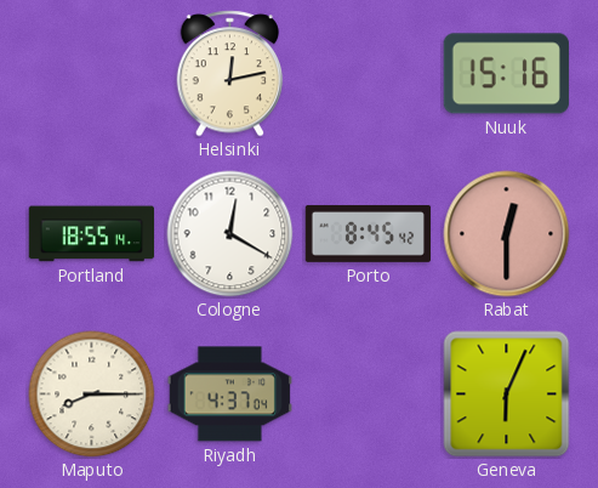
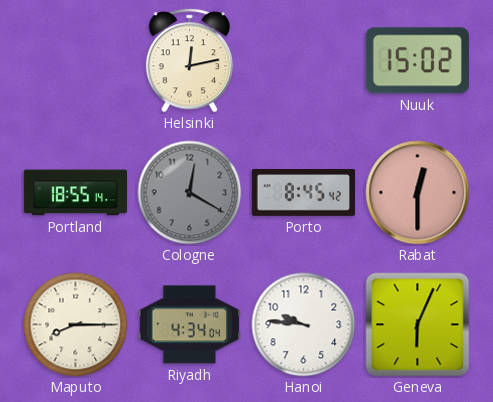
Nuuk: 15:16 -> 15:02
Cologne dial: white -> grey
Riyadh: 4:37 -> 4:34
Hanoi: none -> 9:46
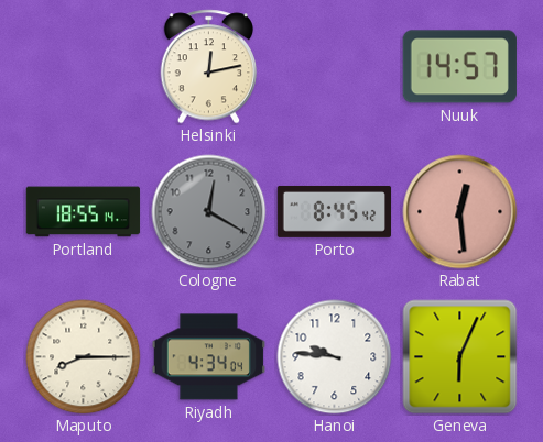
Nuuk: 15:02 -> 14:57
Rabat: 12:30 -> 12:29
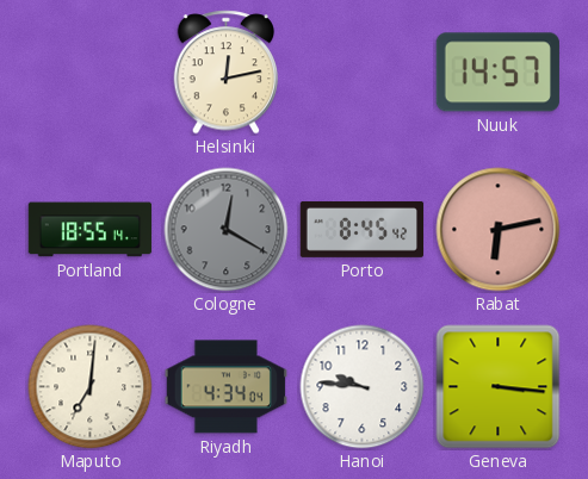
Rabat: 12:29 -> 6:13
Maputo: 8:15 -> 7:01
Geneva: 6:04 -> 3:16
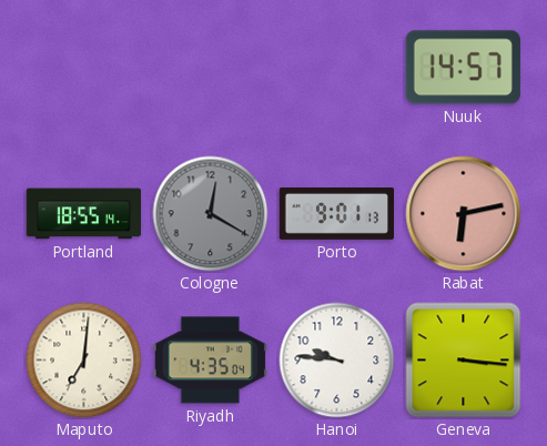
Helsinki: 12:13 -> none
Porto: 8:45 -> 9:01
Riyadh: 4:34 -> 4:35
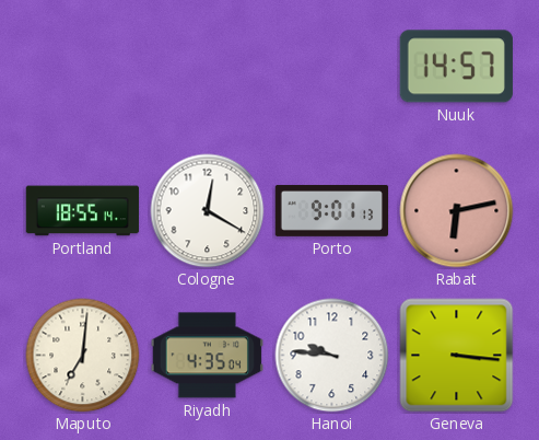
Cologne dial: grey -> white
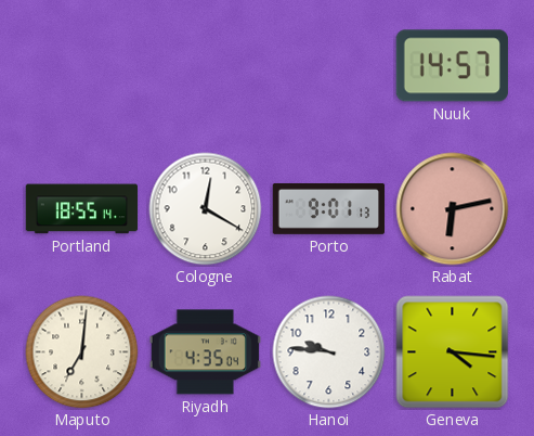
Geneva: 3:16 -> 4:16
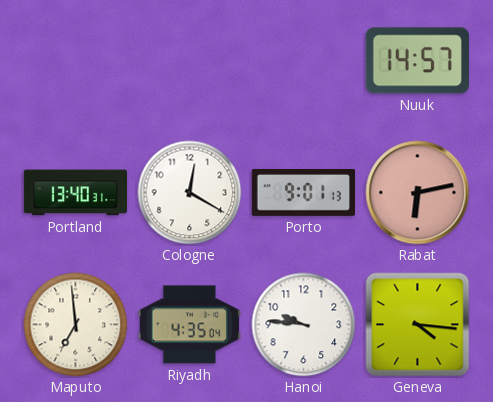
Portland: 18:55 -> 13:40
Maputo: 7:01 -> 6:59
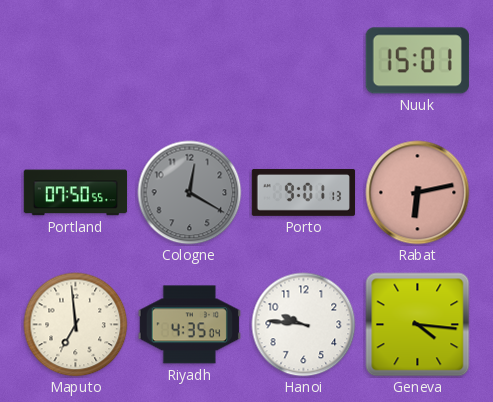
Nuuk: 14:57 -> 15:01
Portland: 13:40 -> 07:50
Cologne dial: white -> grey
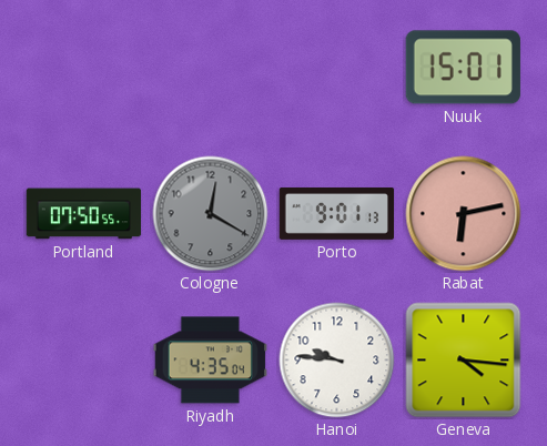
Maputo: 6:59 -> none
